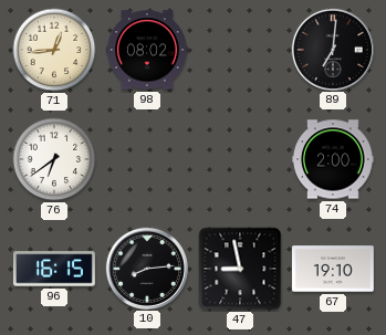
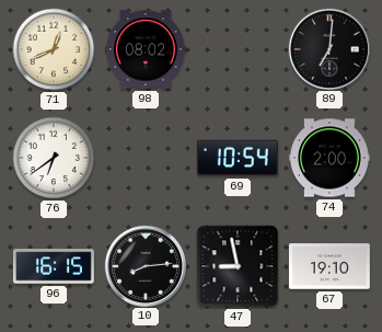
71: 12:44 -> 12:41
69: none -> 10:54
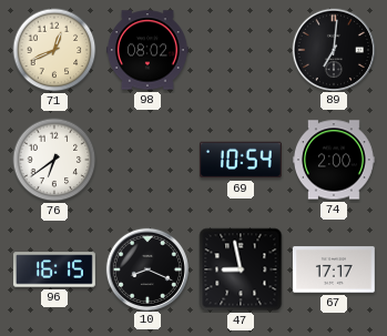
10: 8:14 -> 8:19
67: 19:10 -> 17:17
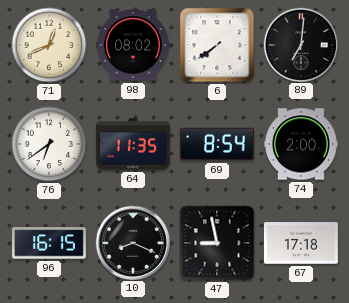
6: none -> 7:39
64: none -> 11:35
69: 10:54 -> 8:54
67: 17:17 -> 17:18
